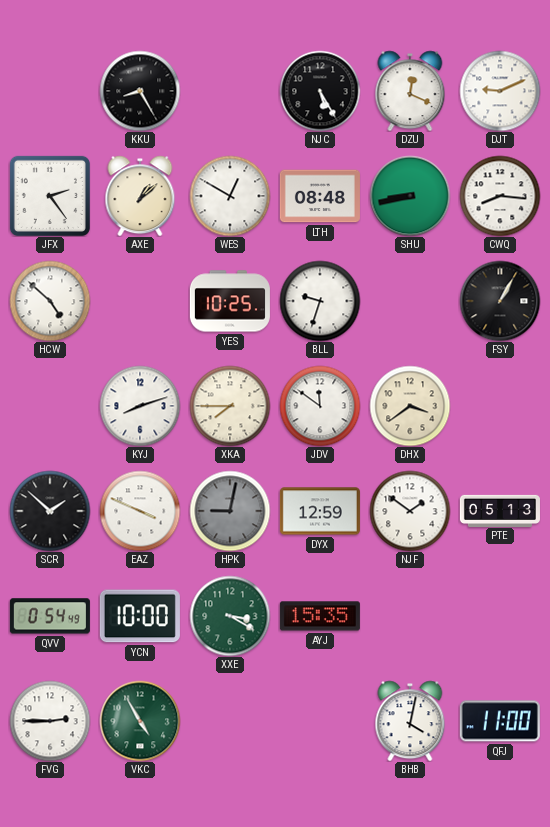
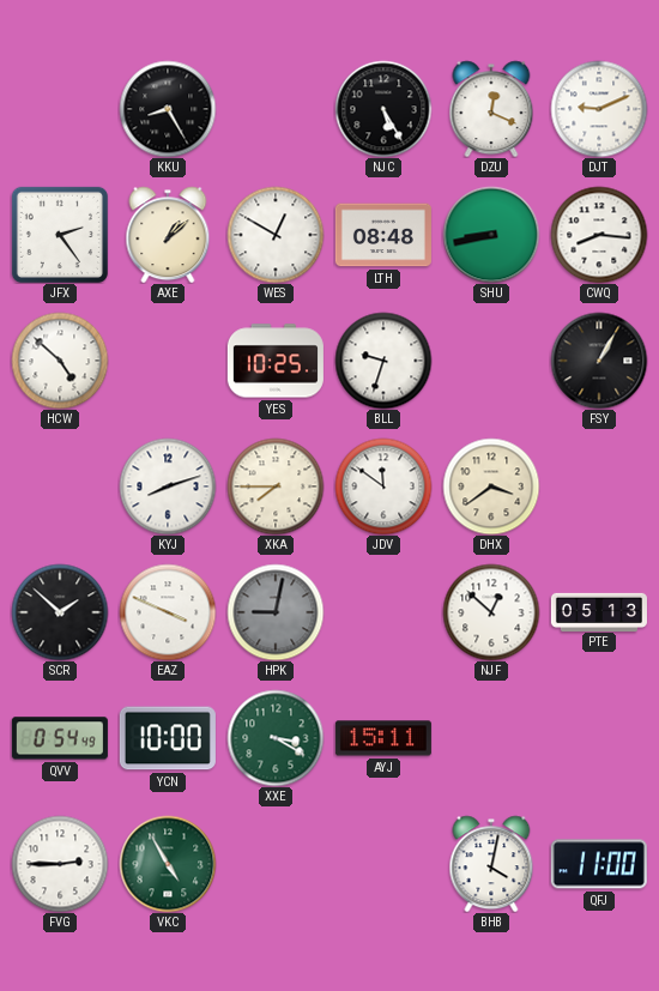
DYX: 12:59 -> none
NJF: 1:51 -> 12:52
AYJ: 15:35 -> 15:11
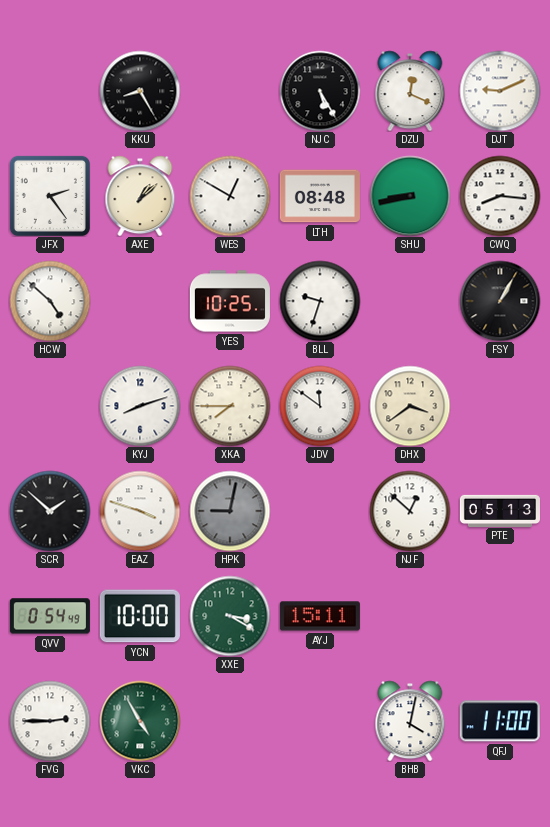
EAZ: 3:49 -> 3:48
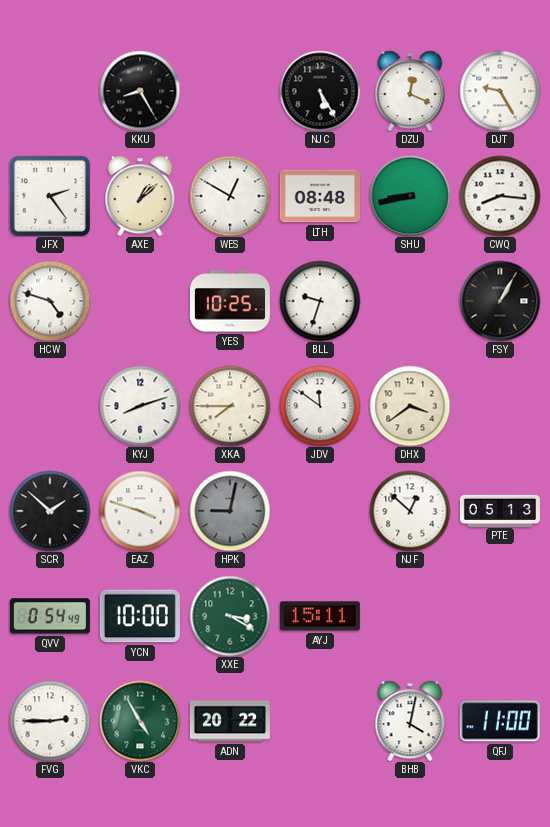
DJT: 9:11 -> 9:25
HCW: 4:52 -> 4:48
ADN: none -> 20:22
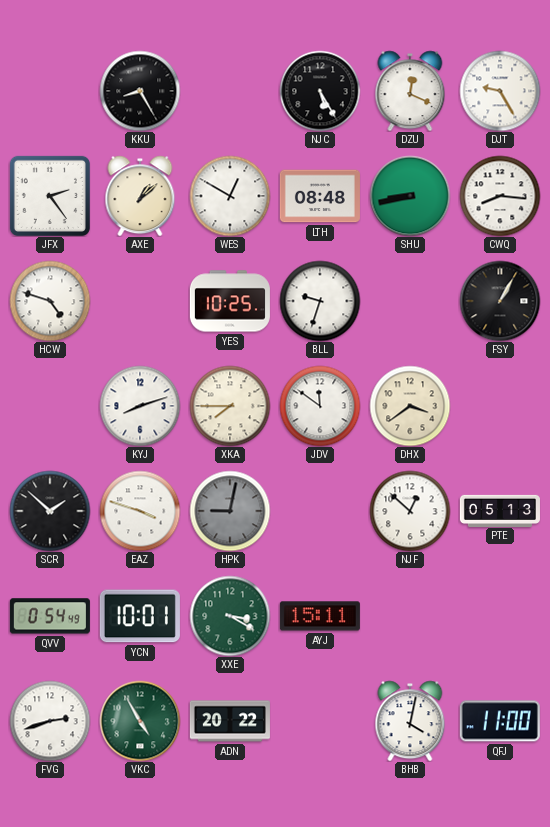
YCN: 10:00 -> 10:01
FVG: 2:45 -> 2:42
